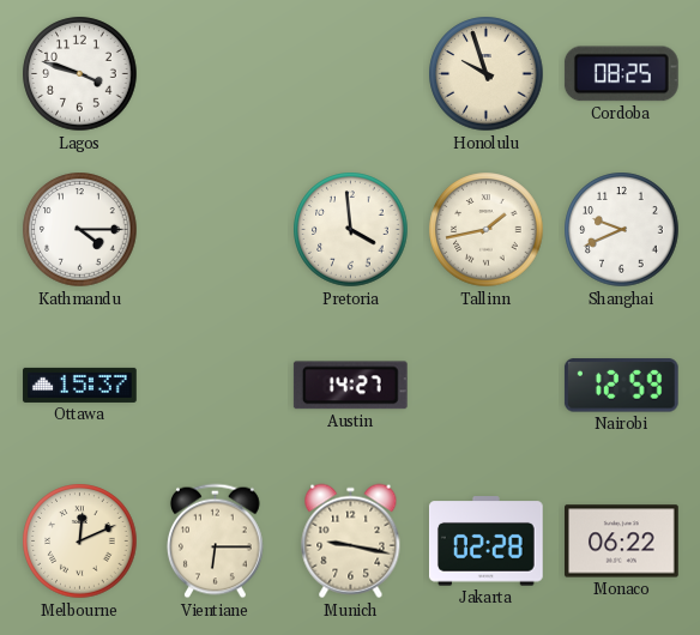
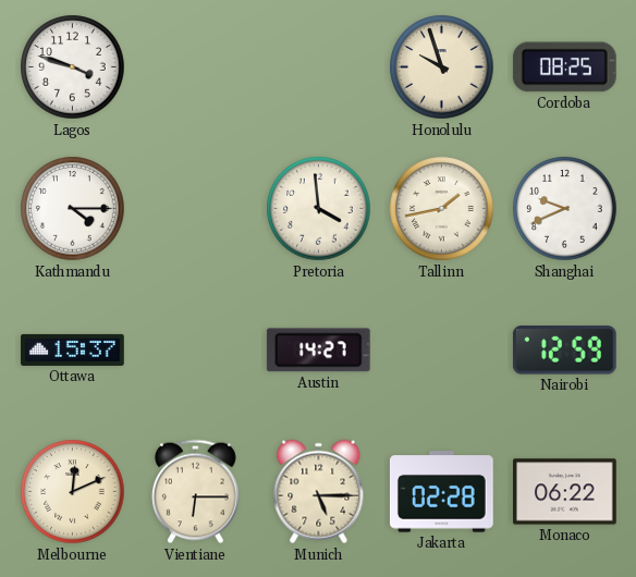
Munich: 9:17 -> 5:15
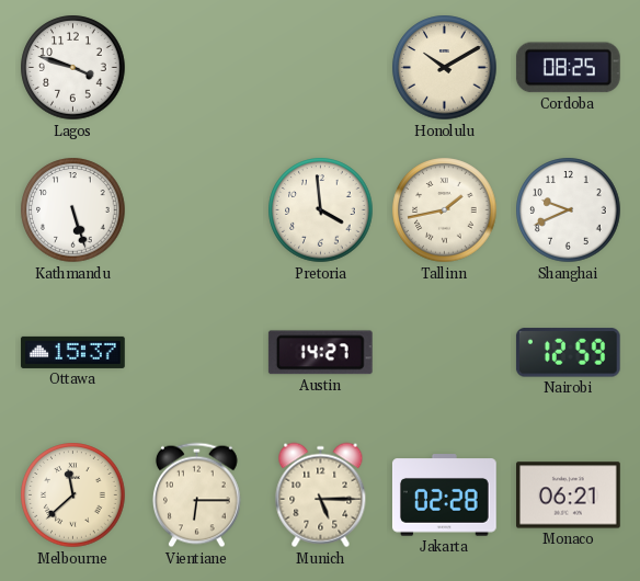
Honolulu: 9:57 -> 10:10
Kathmandu: 4:15 -> 5:27
Melbourne: 12:11 -> 11:38
Monaco: 06:22 -> 06:21
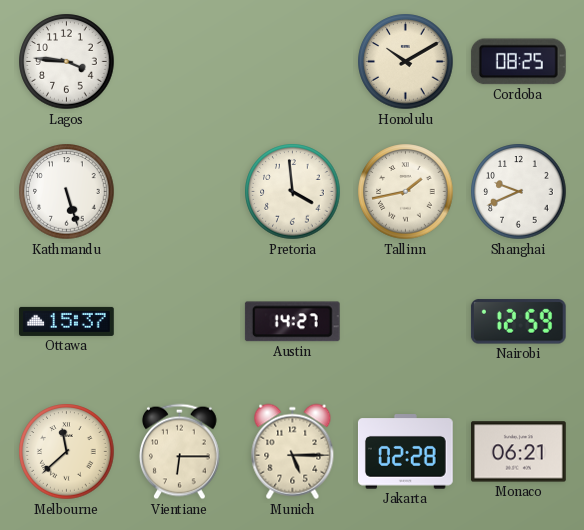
Lagos: 3:48 -> 3:46
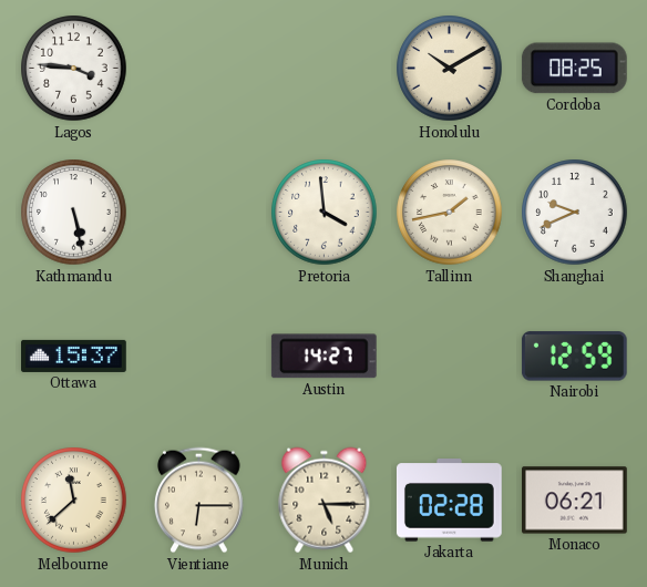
Kathmandu: 5:27 -> 5:28
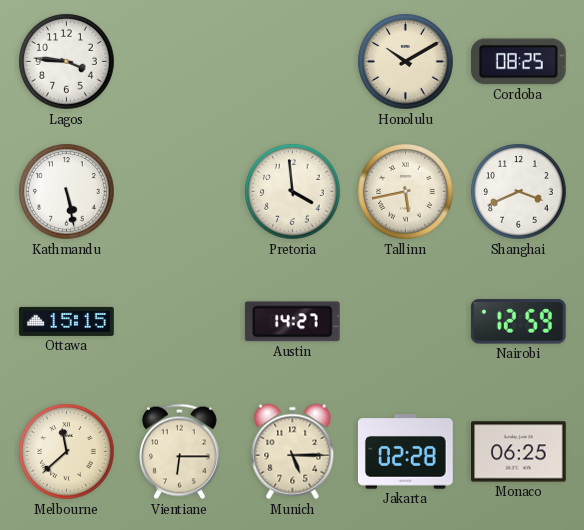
Tallinn: 1:43 -> 5:43
Shanghai: 9:41 -> 3:41
Ottawa: 15:37 -> 15:15
Monaco: 06:21 -> 06:25
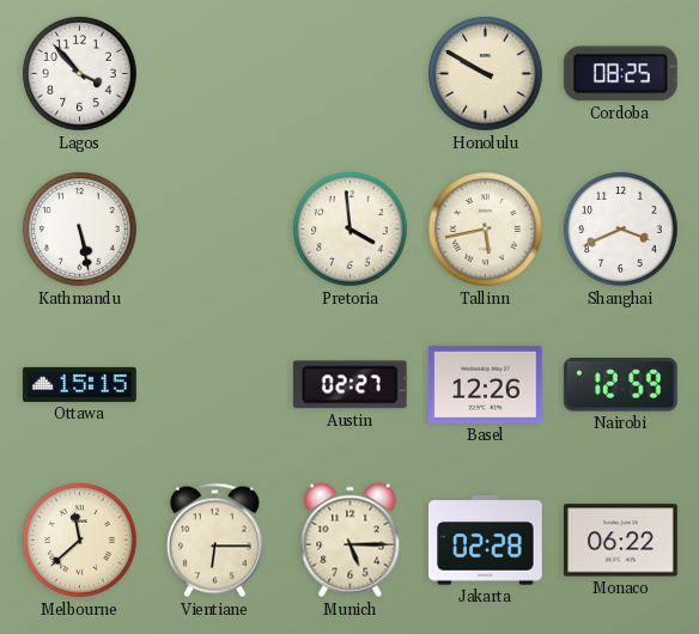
Lagos: 3:46 -> 3:53
Honolulu: 10:10 -> 9:50
Austin: 14:27 -> 02:27
Basel: none -> 12:26
Monaco: 06:25 -> 06:22
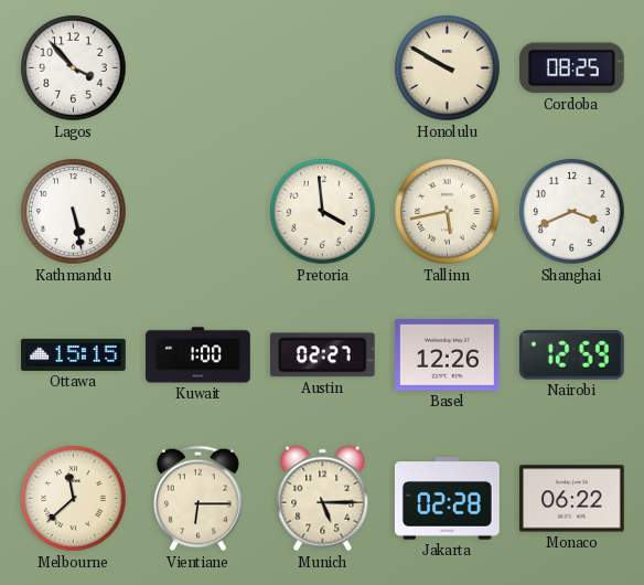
Kuwait: none -> 1:00
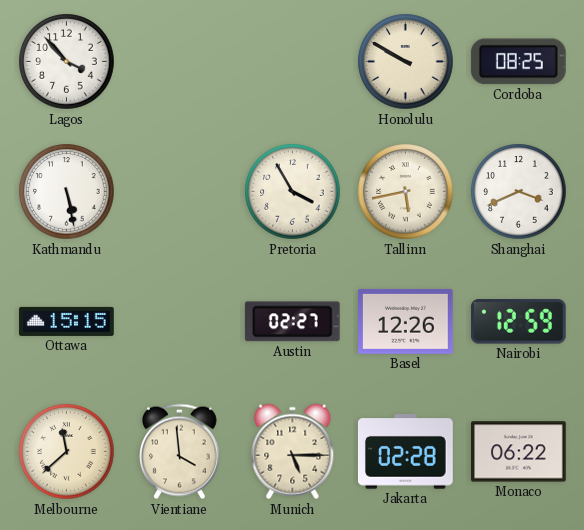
Pretoria: 3:59 -> 3:55
Kuwait: 1:00 -> none
Vientiane: 6:15 -> 3:59
